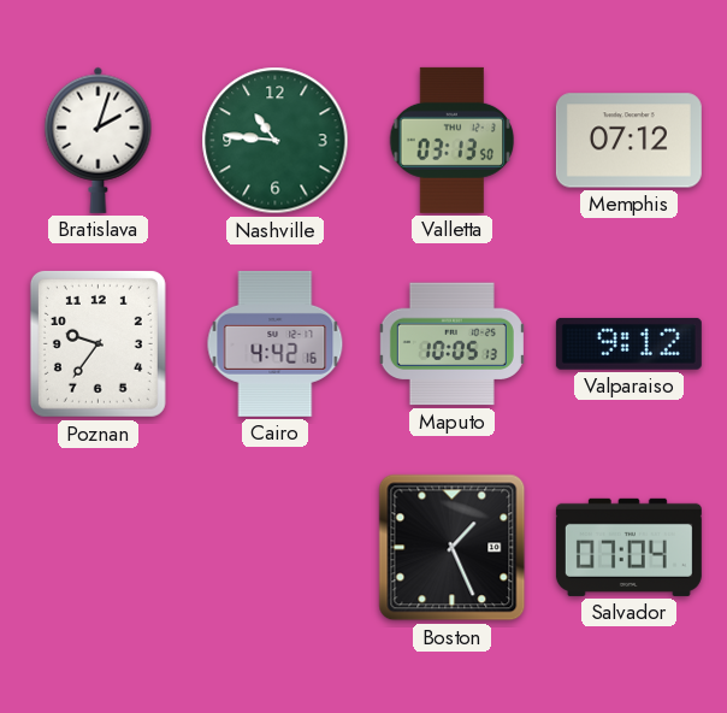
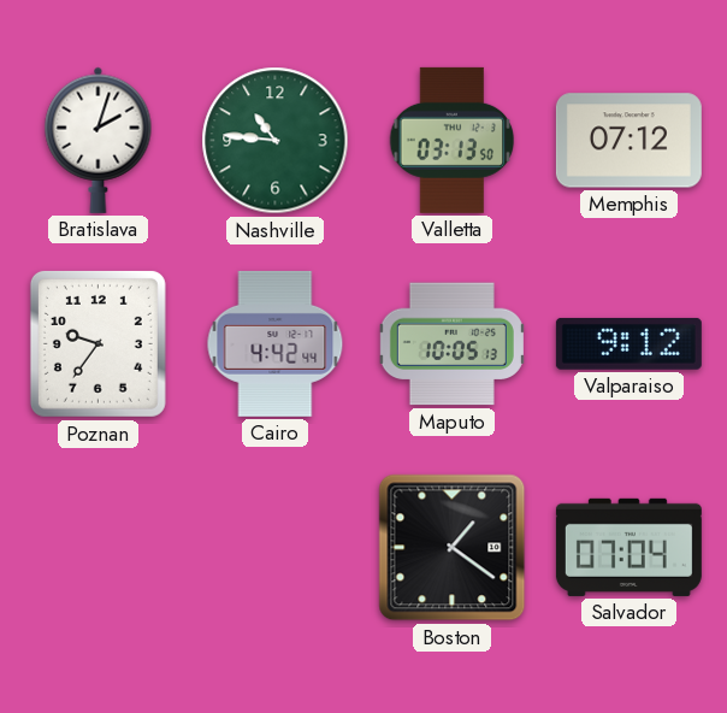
Cairo: 4:42:16 -> 4:42:44
Boston: 1:26 -> 1:21
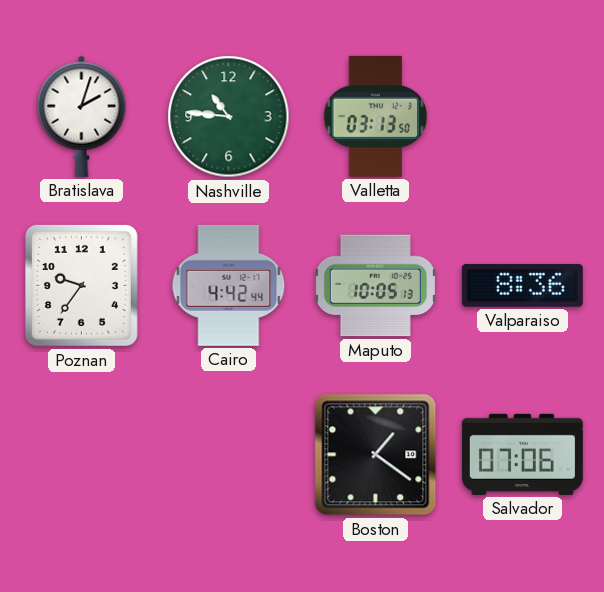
Memphis: 07:12 -> none
Valparaiso: 9:12 -> 8:36
Salvador: 07:04 -> 07:06
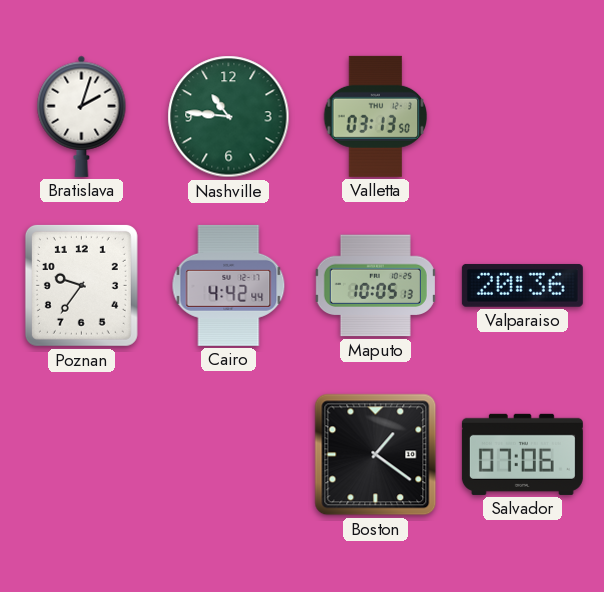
Valparaiso: 8:36 -> 20:36
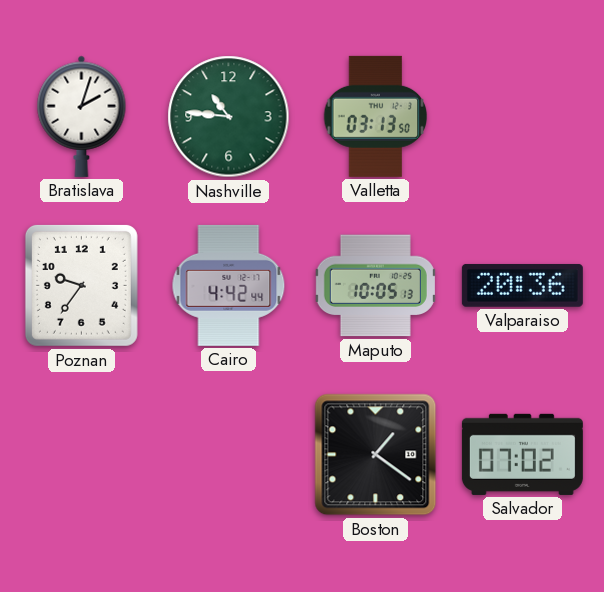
Salvador: 07:06 -> 07:02
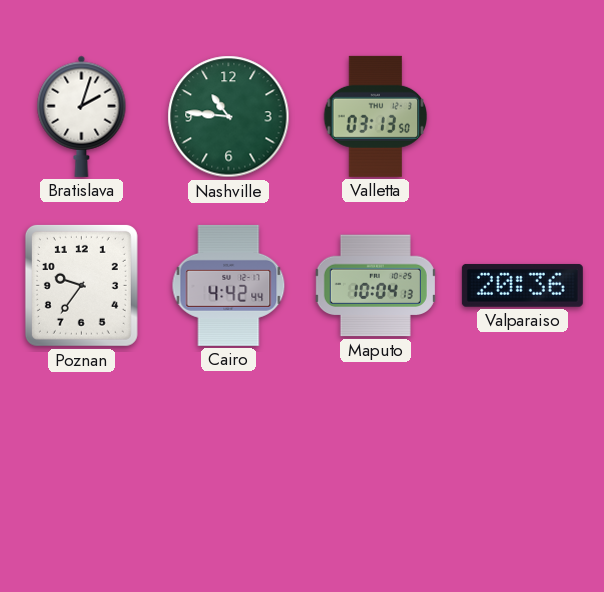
Maputo: 10:05 -> 10:04
Boston: 1:21 -> none
Salvador: 07:02 -> none
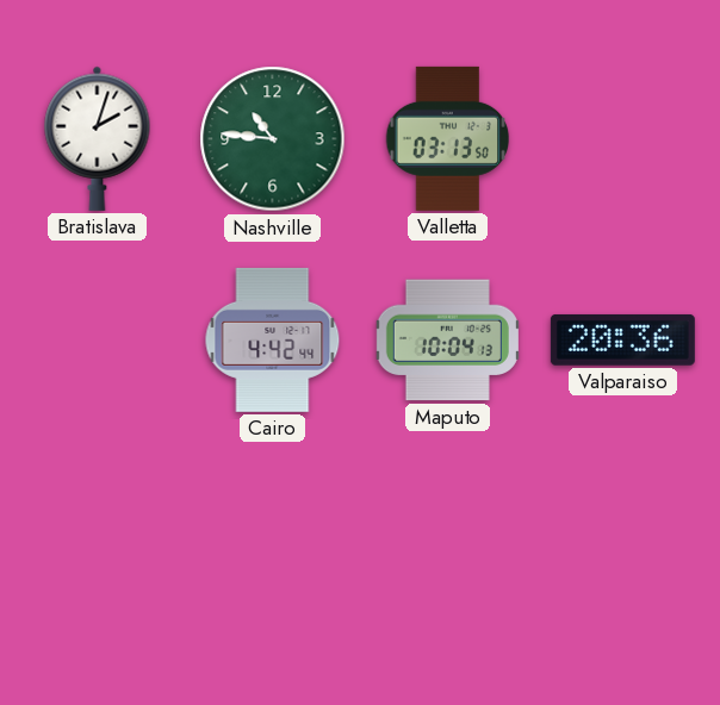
Poznan: 9:36 -> none
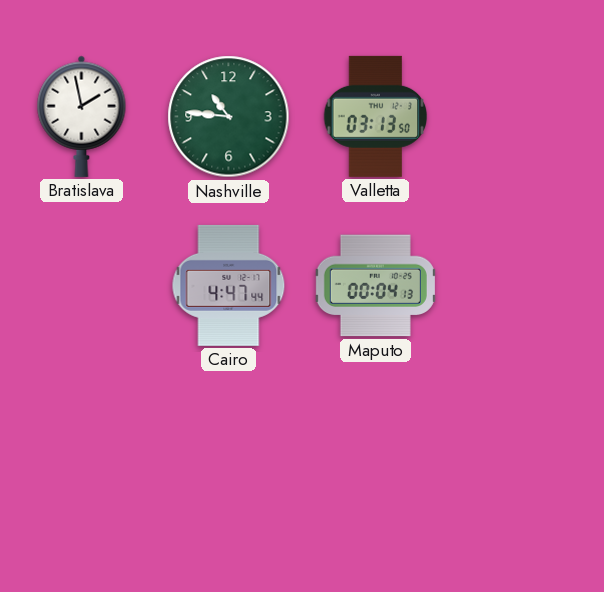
Bratislava: 2:03 -> 1:58
Cairo: 4:42 -> 4:47
Maputo: 10:04 -> 00:04
Valparaiso: 20:36 -> none
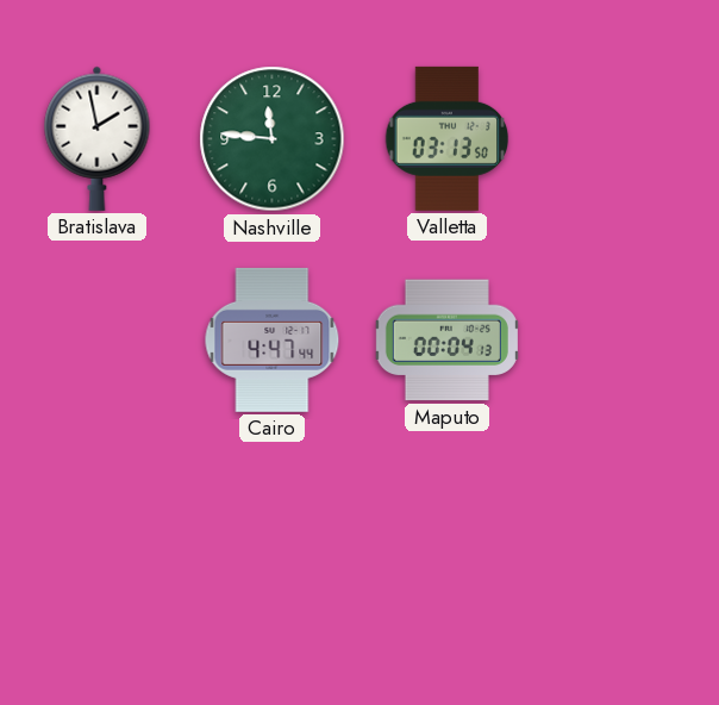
Nashville: 10:46 -> 11:46
